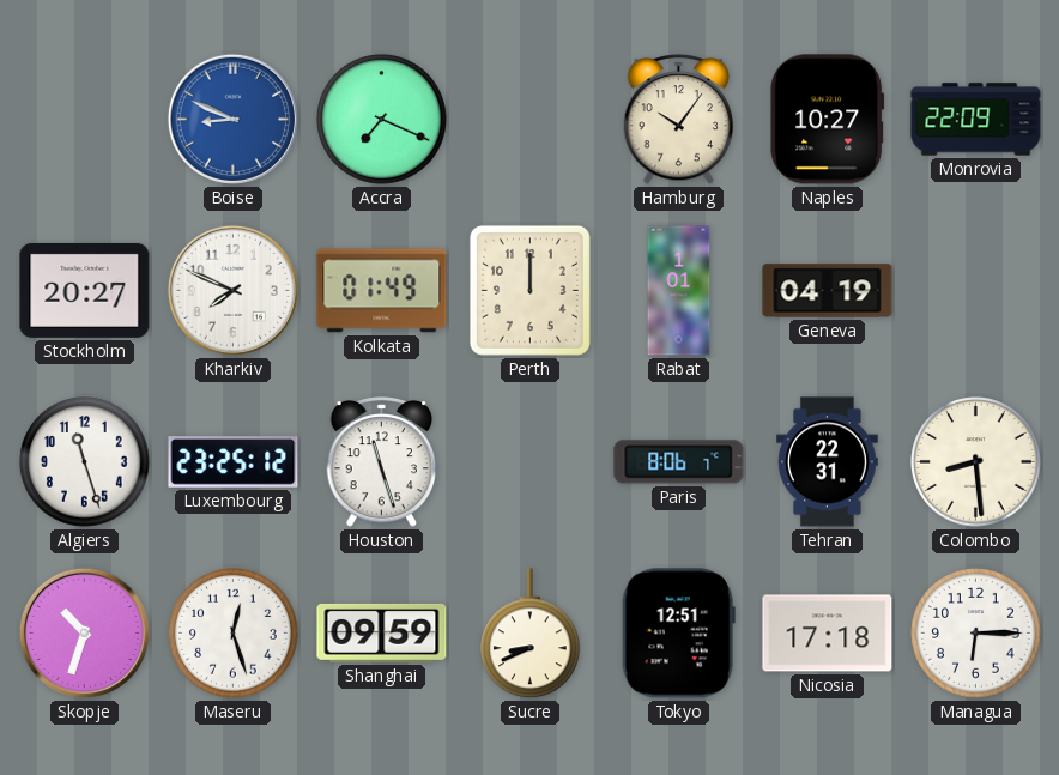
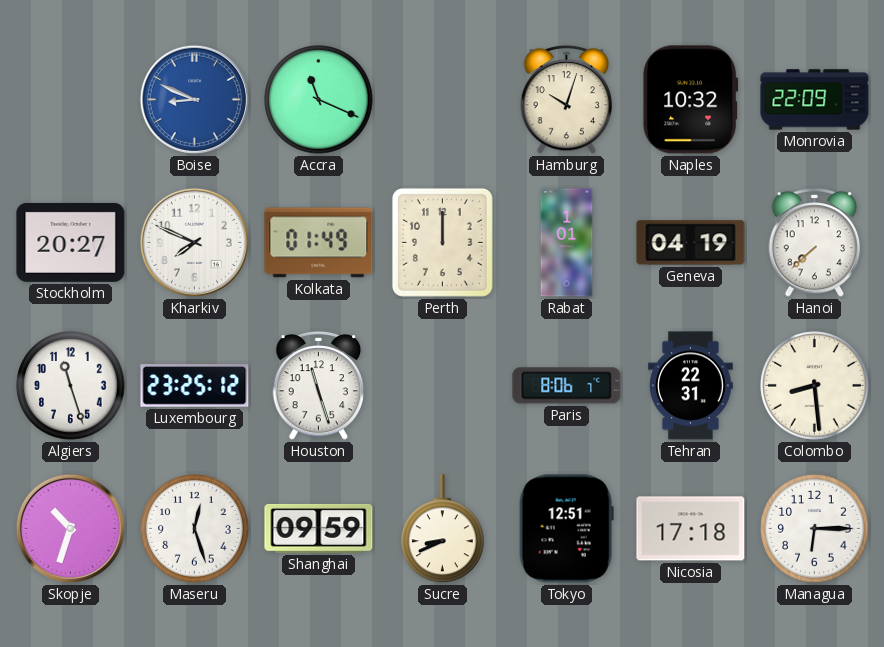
Accra: 7:19 -> 11:19
Hamburg: 10:06 -> 10:03
Naples: 10:27 -> 10:32
Hanoi: none -> 7:38
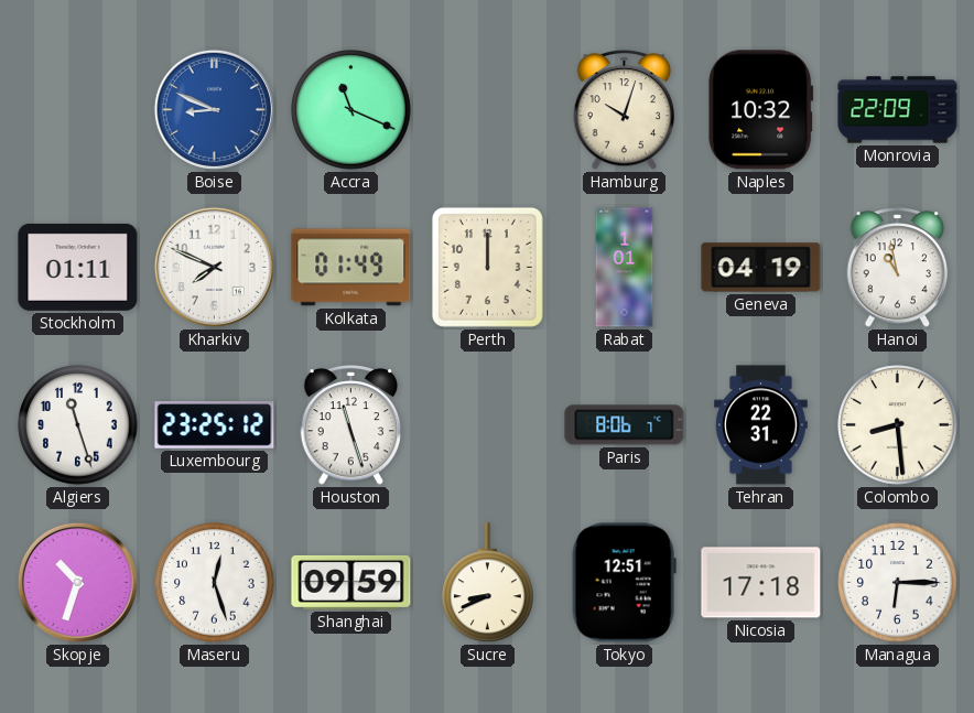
Stockholm: 20:27 -> 01:11
Hanoi: 7:38 -> 10:58
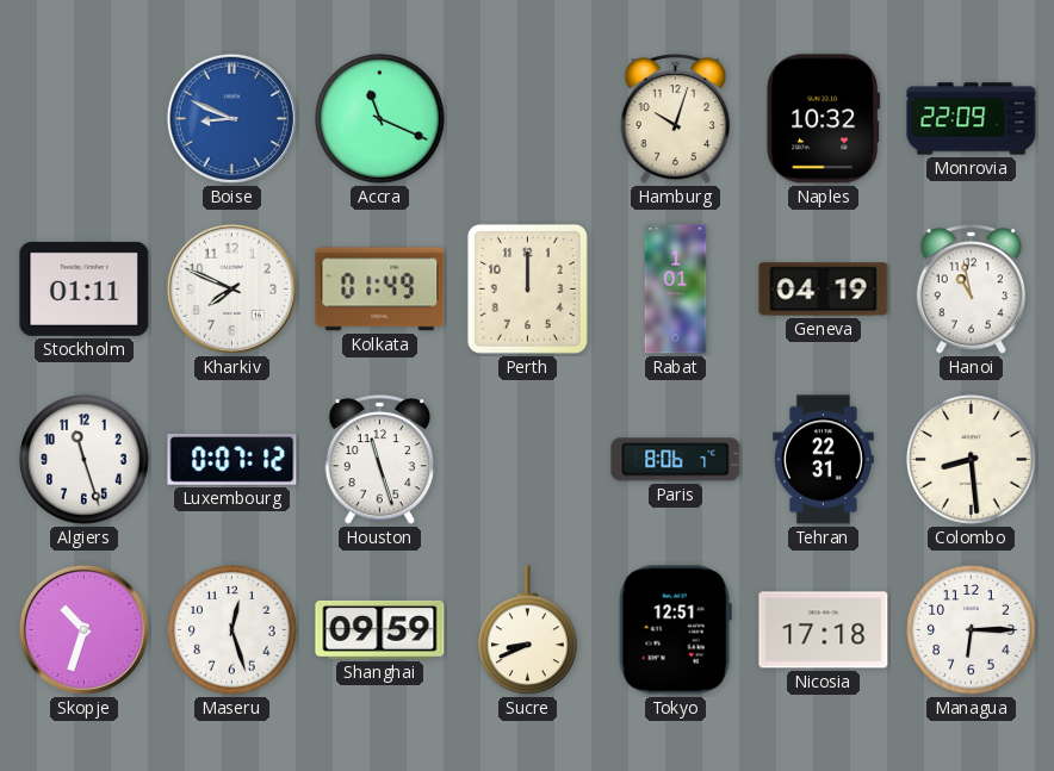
Luxembourg: 23:25 -> 0:07
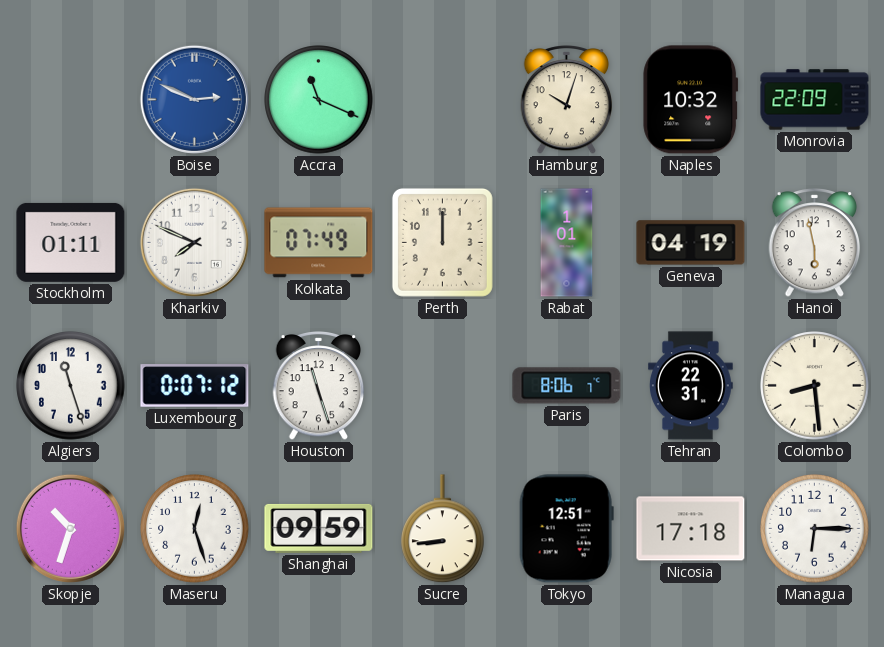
Boise: 8:49 -> 2:49
Kolkata: 01:49 -> 07:49
Hanoi: 10:58 -> 5:58
Sucre: 8:41 -> 8:44
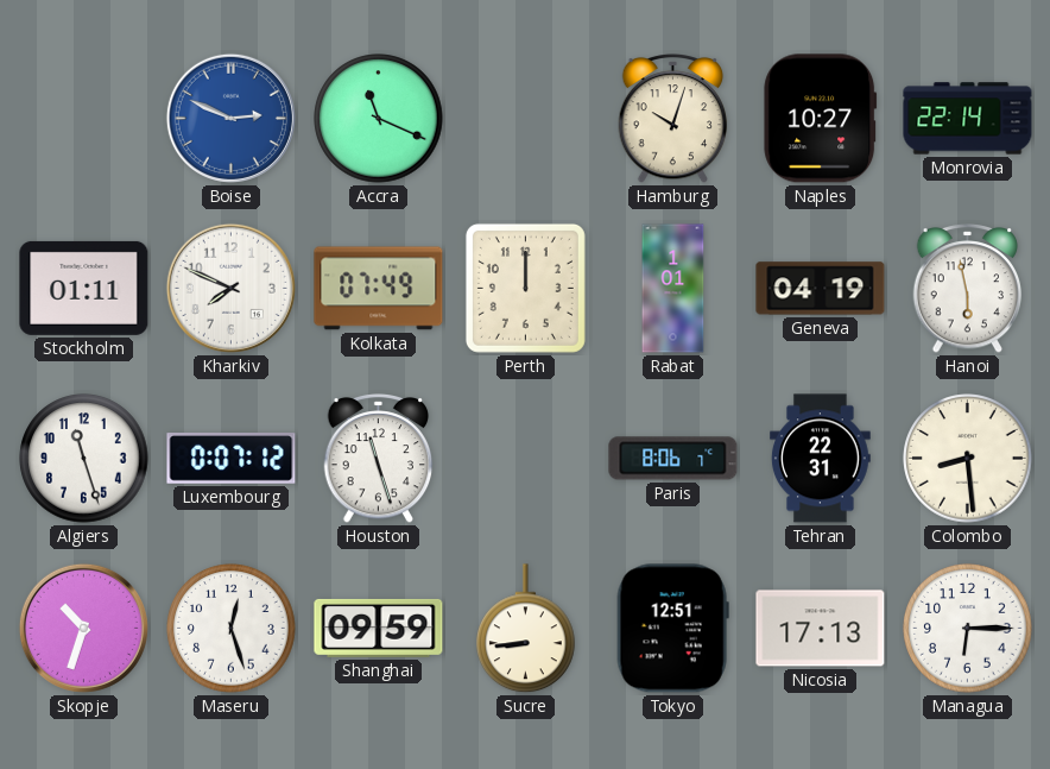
Naples: 10:32 -> 10:27
Monrovia: 22:09 -> 22:14
Nicosia: 17:18 -> 17:13
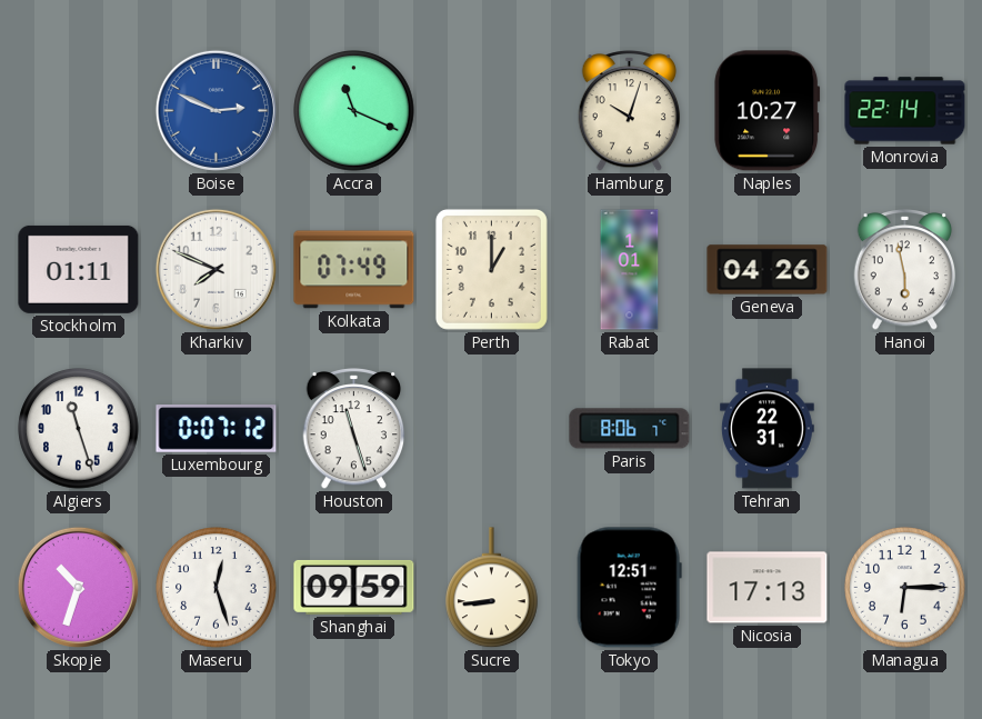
Perth: 12:00 -> 1:00
Geneva: 04:19 -> 04:26
Colombo: 8:29 -> none
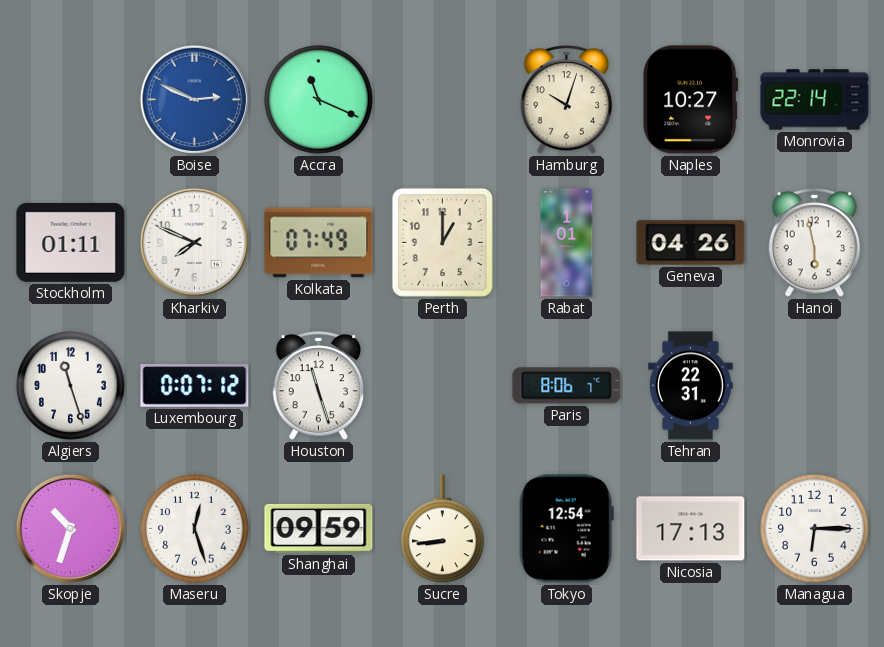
Tokyo: 12:51 -> 12:54
